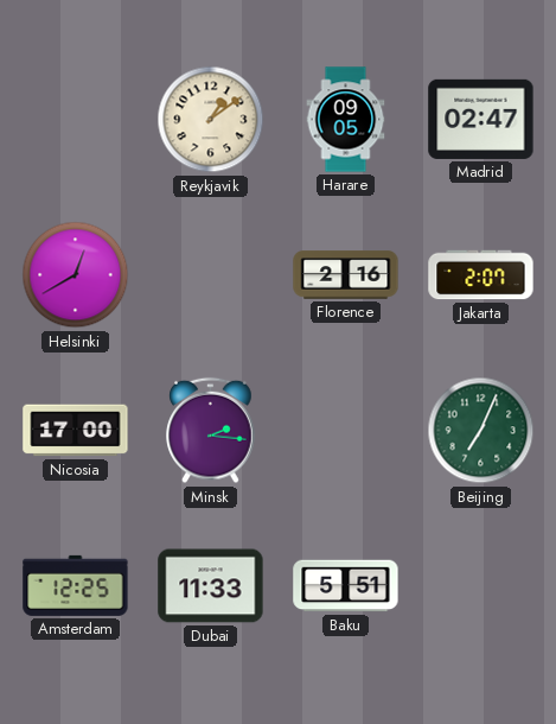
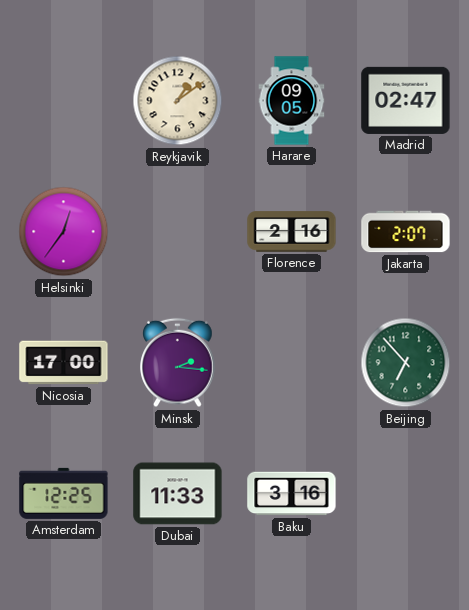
Helsinki: 12:40 -> 12:36
Beijing: 7:04 -> 6:53
Baku: 5:51 -> 3:16
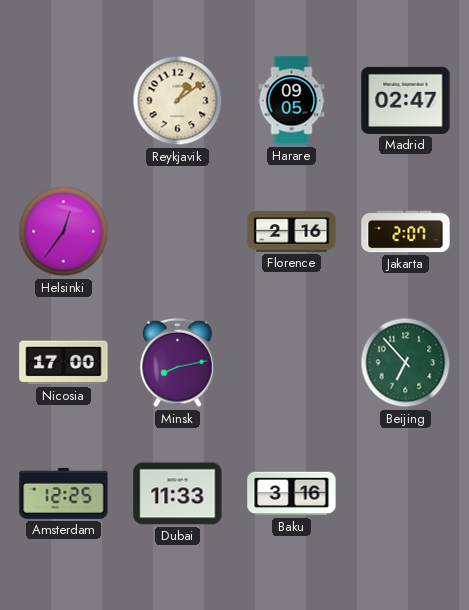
Minsk: 2:16 -> 8:13
